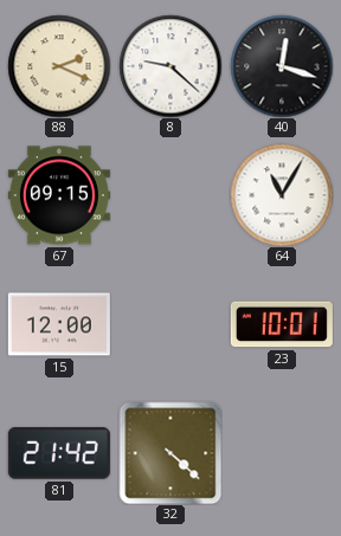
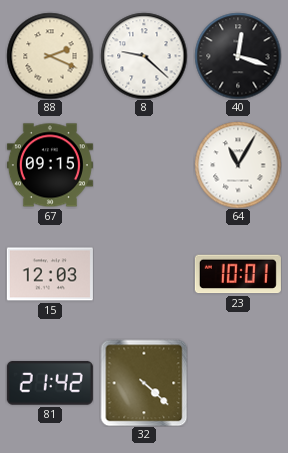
15: 12:00 -> 12:03
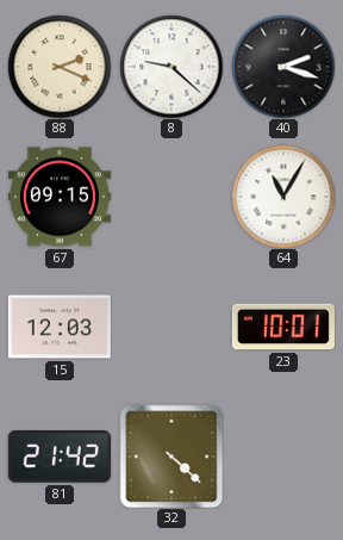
40: 12:18 -> 2:18
